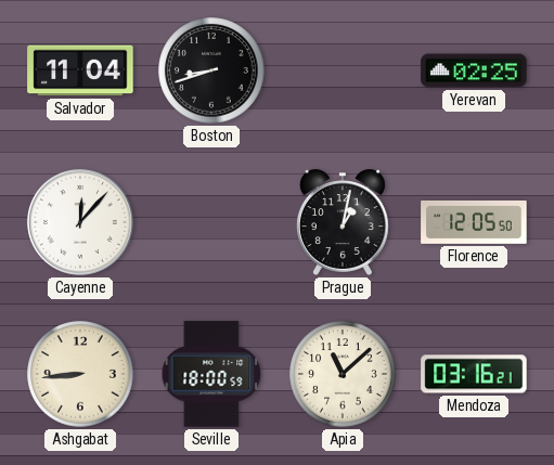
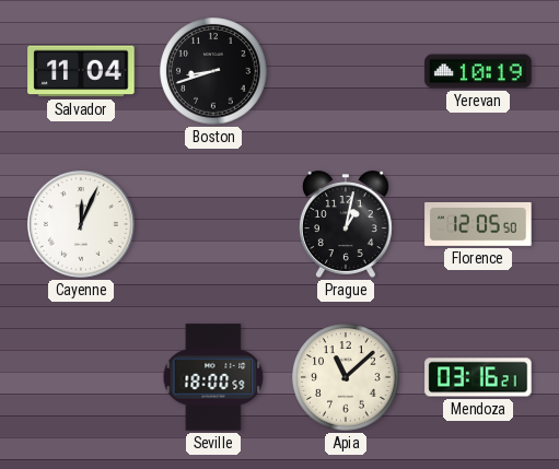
Yerevan: 02:25 -> 10:19
Cayenne: 12:07 -> 12:04
Ashgabat: 8:44 -> none
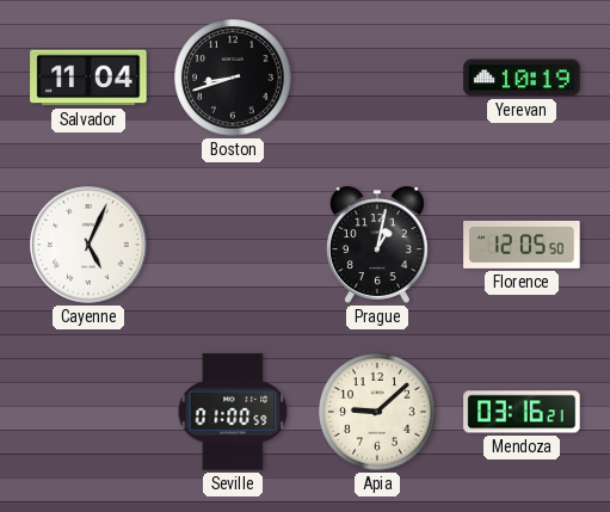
Cayenne: 12:04 -> 5:04
Seville: 18:00 -> 01:00
Apia: 11:08 -> 9:08
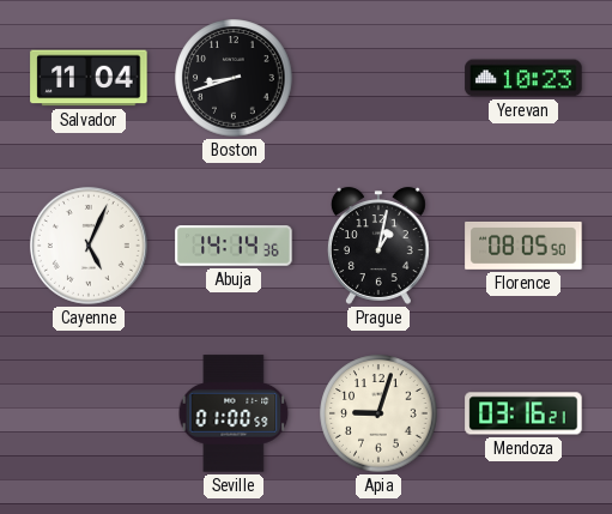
Yerevan: 10:19 -> 10:23
Abuja: none -> 14:14
Florence: 12:05 -> 08:05
Apia: 9:08 -> 9:03
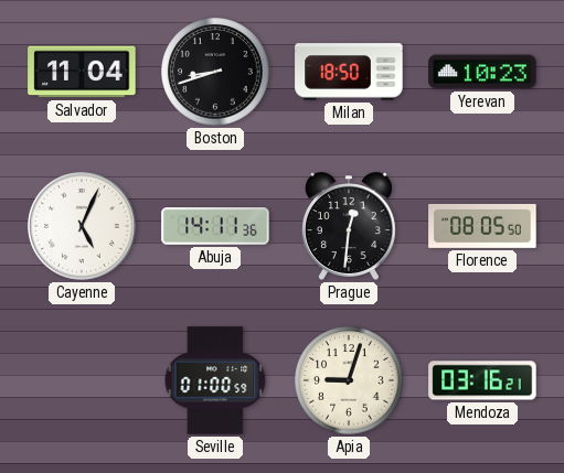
Milan: none -> 18:50
Abuja: 14:14 -> 14:11
Prague: 1:02 -> 12:31
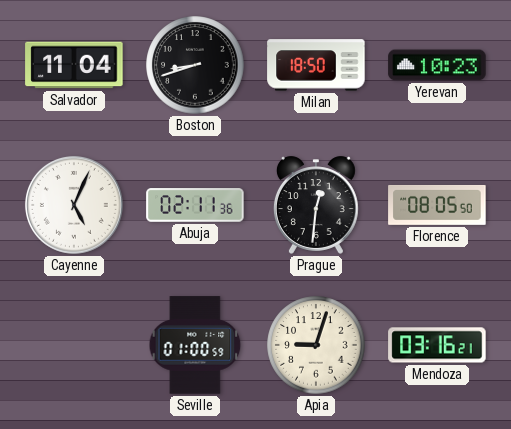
Abuja: 14:11 -> 02:11
